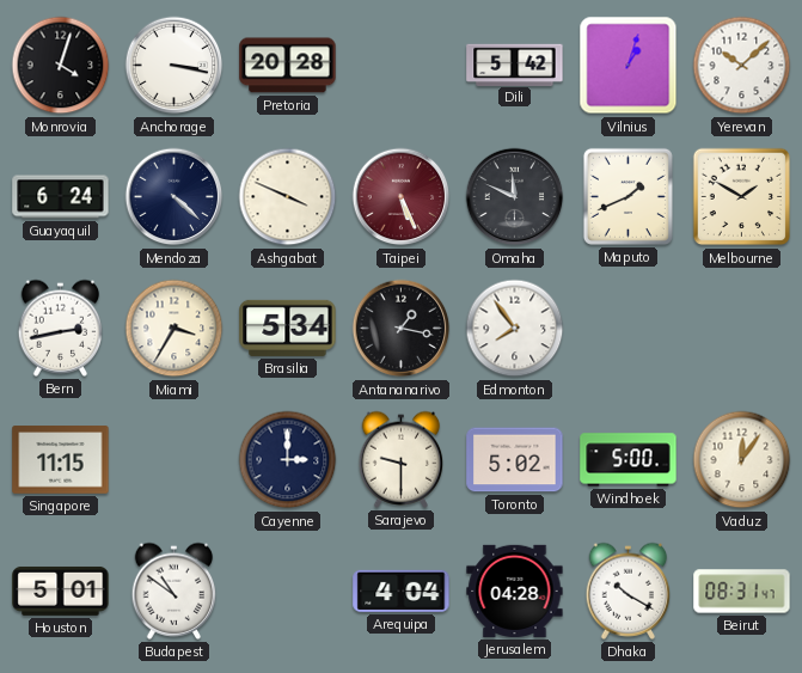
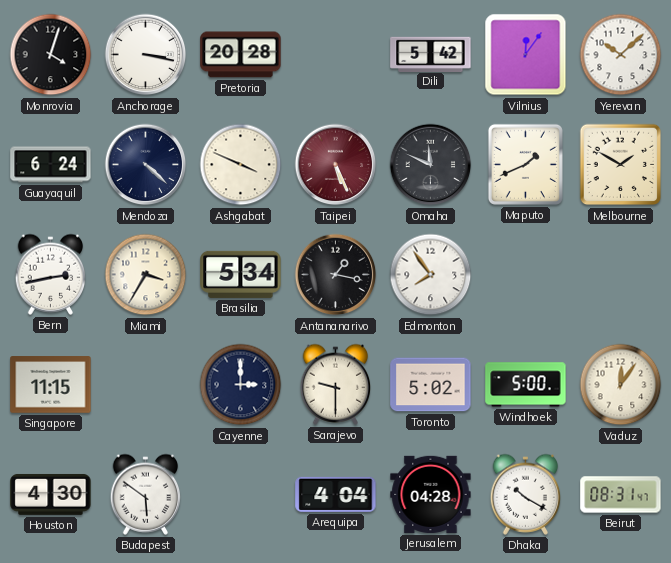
Vilnius: 1:03 -> 12:06
Houston: 5:01 -> 4:30
Budapest: 10:51 -> 5:51
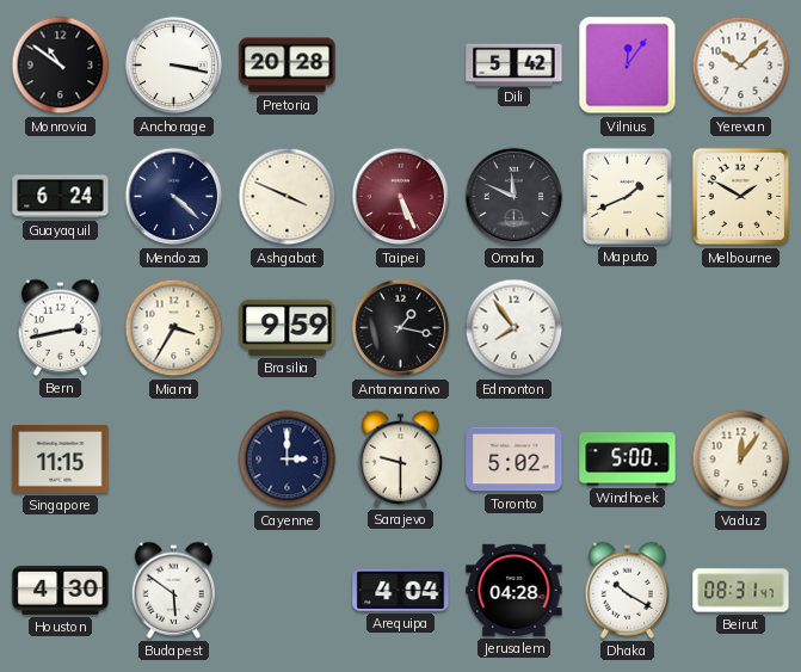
Monrovia: 4:03 -> 10:51
Brasilia: 5:34 -> 9:59
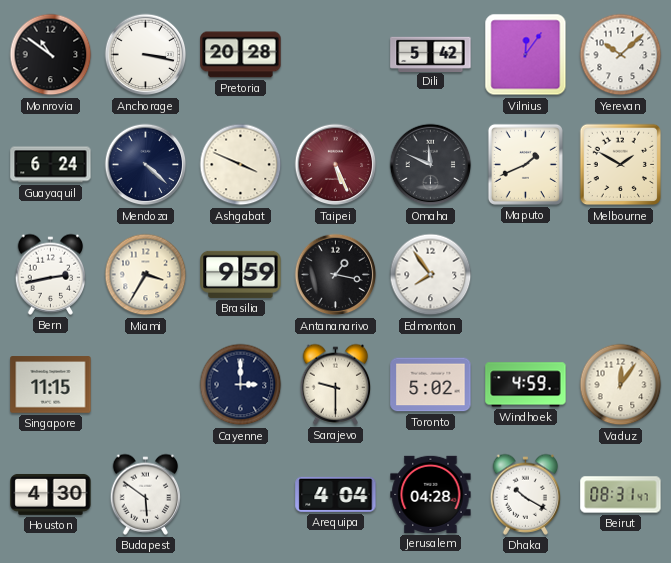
Windhoek: 5:00 -> 4:59
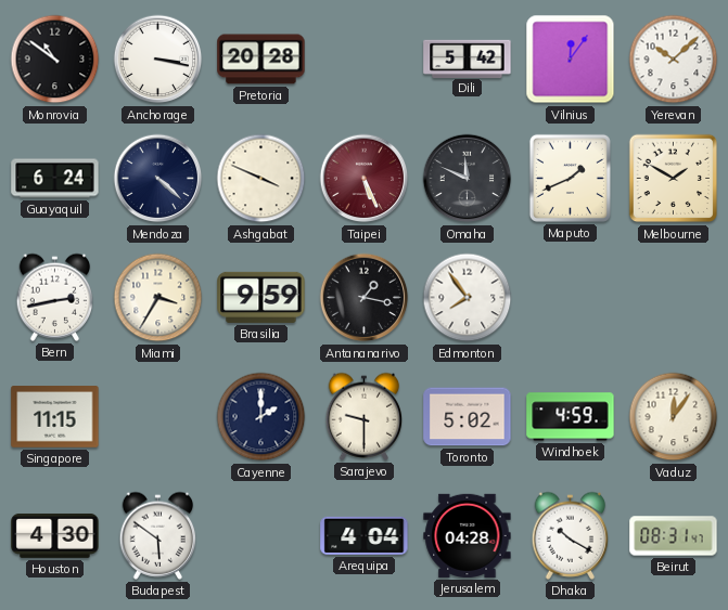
Cayenne: 3:00 -> 2:00
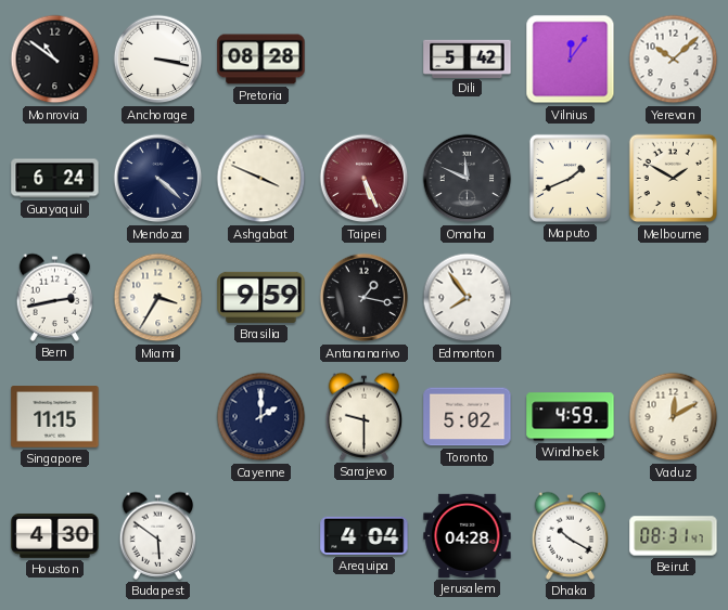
Pretoria: 20:28 -> 08:28
Vaduz: 12:06 -> 12:10
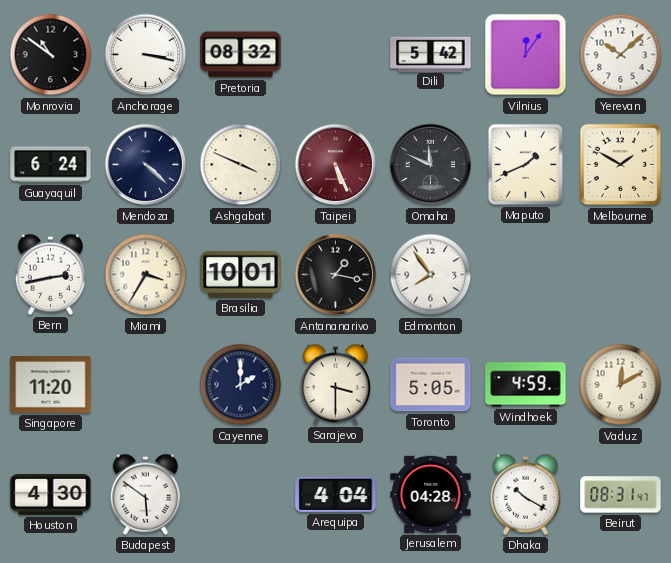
Pretoria: 08:28 -> 08:32
Brasilia: 9:59 -> 10:01
Singapore: 11:15 -> 11:20
Sarajevo: 9:30 -> 3:30
Toronto: 5:02 -> 5:05
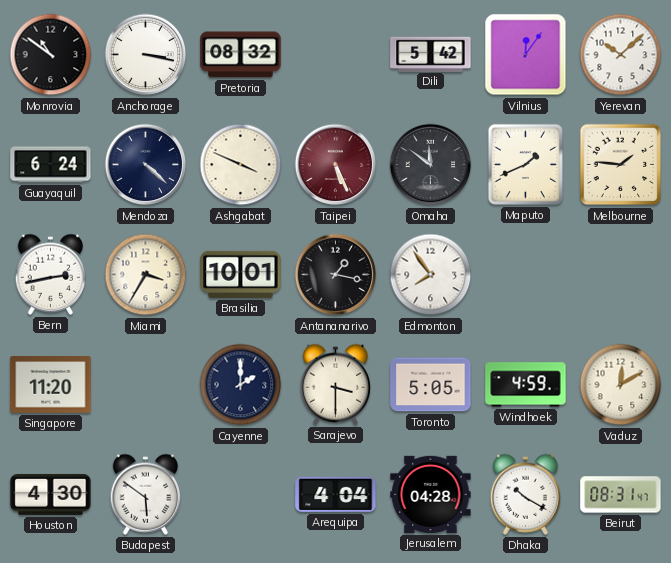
Omaha: 11:49 -> 11:51
Melbourne: 1:50 -> 1:46
